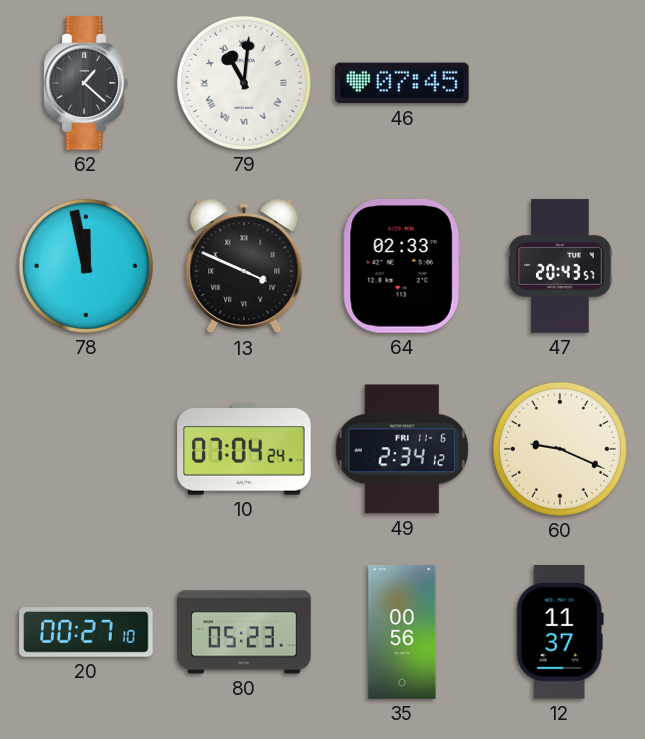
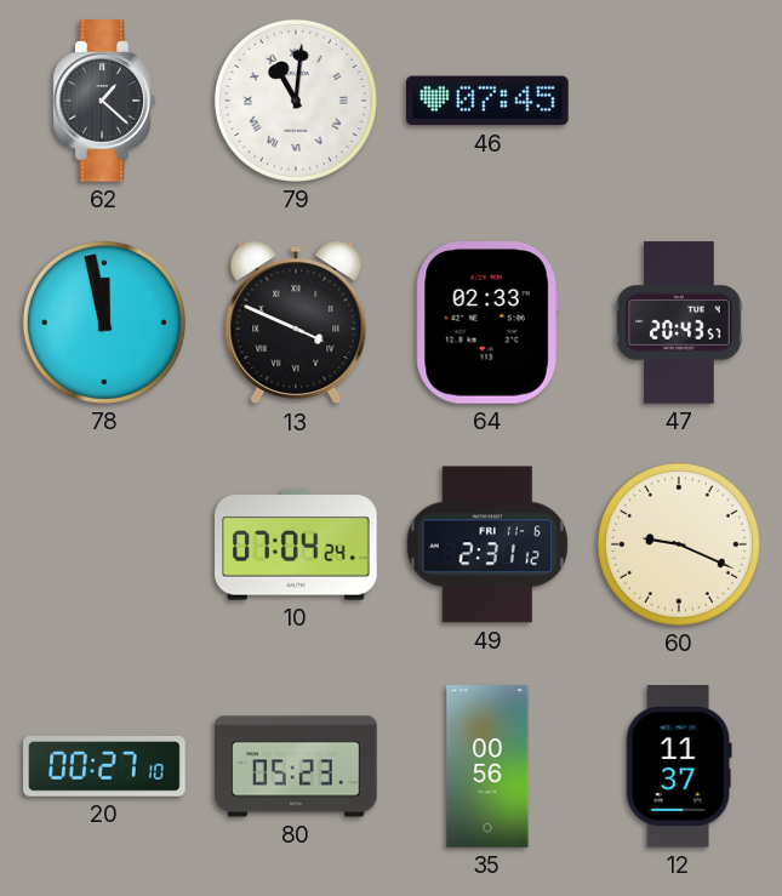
49: 2:34 -> 2:31
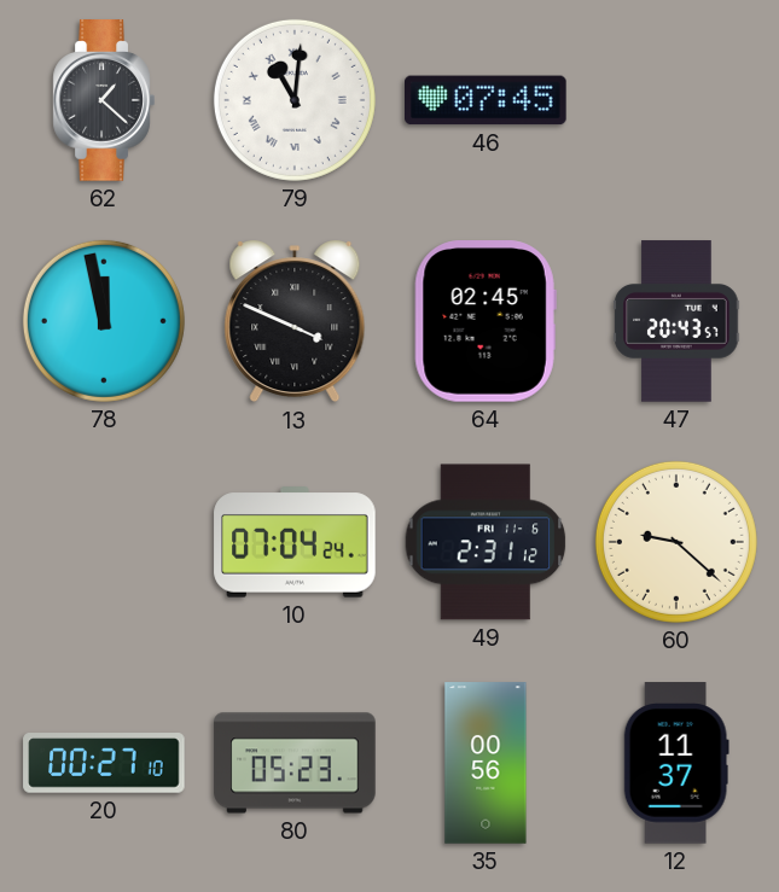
64: 02:33 -> 02:45
60: 9:19 -> 9:22
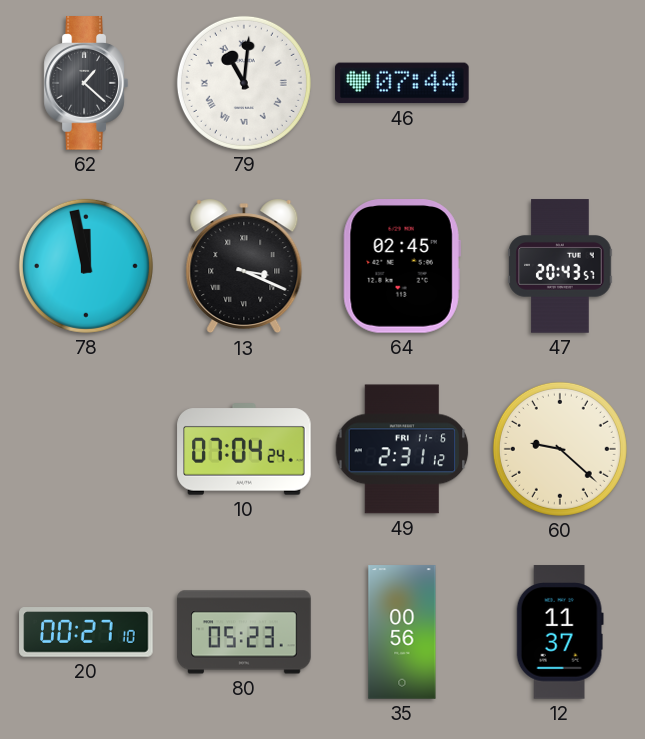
46: 07:45 -> 07:44
13: 3:49 -> 3:19
